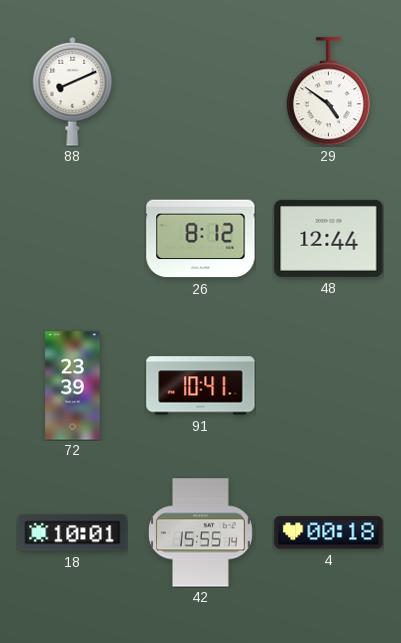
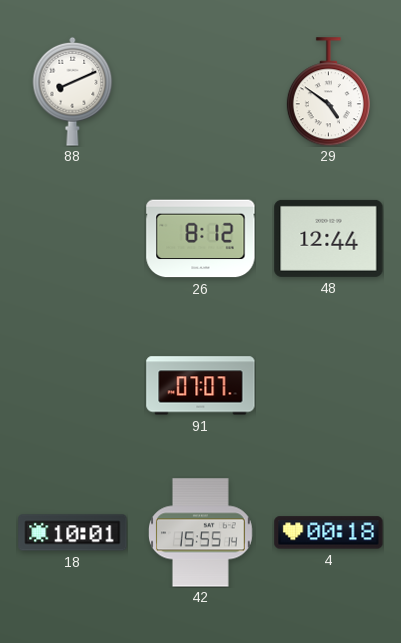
72: 23:39 -> none
91: 10:41 -> 07:07
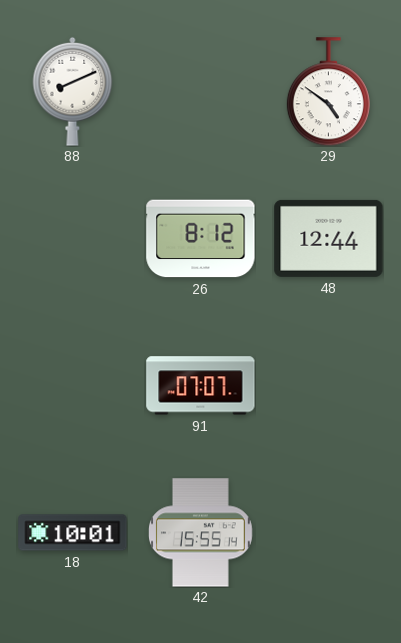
4: 00:18 -> none
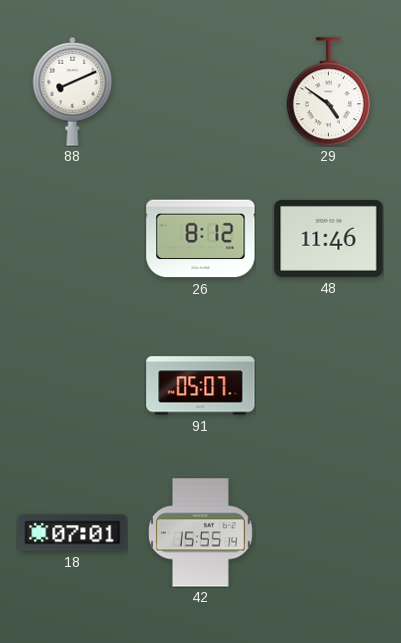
48: 12:44 -> 11:46
91: 07:07 -> 05:07
18: 10:01 -> 07:01
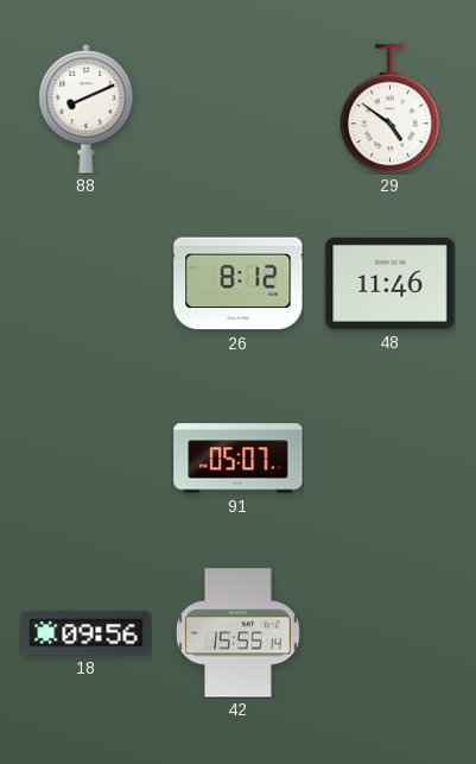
18: 07:01 -> 09:56
